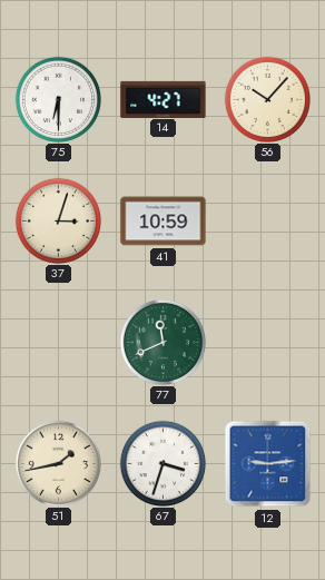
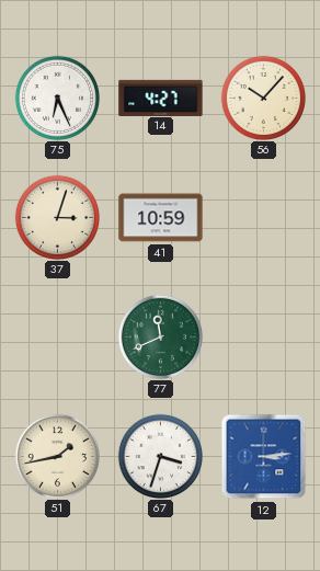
75: 6:30 -> 6:26
12: 9:14 -> 3:14
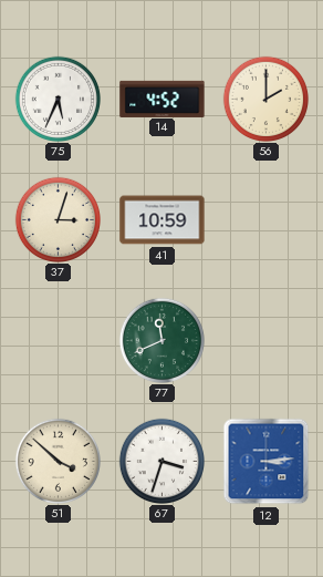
75: 6:26 -> 5:34
14: 4:27 -> 4:52
56: 10:07 -> 2:00
51: 1:43 -> 3:52
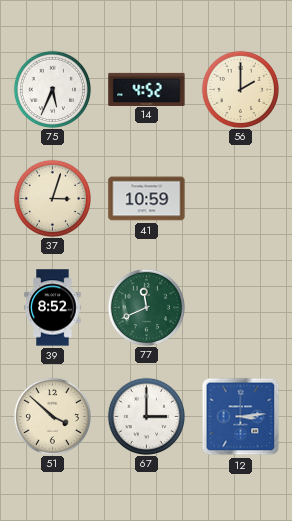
39: none -> 8:52
67: 3:33 -> 3:00
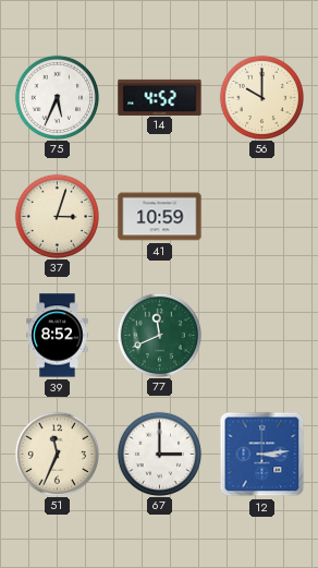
56: 2:00 -> 10:00
51: 3:52 -> 11:34
